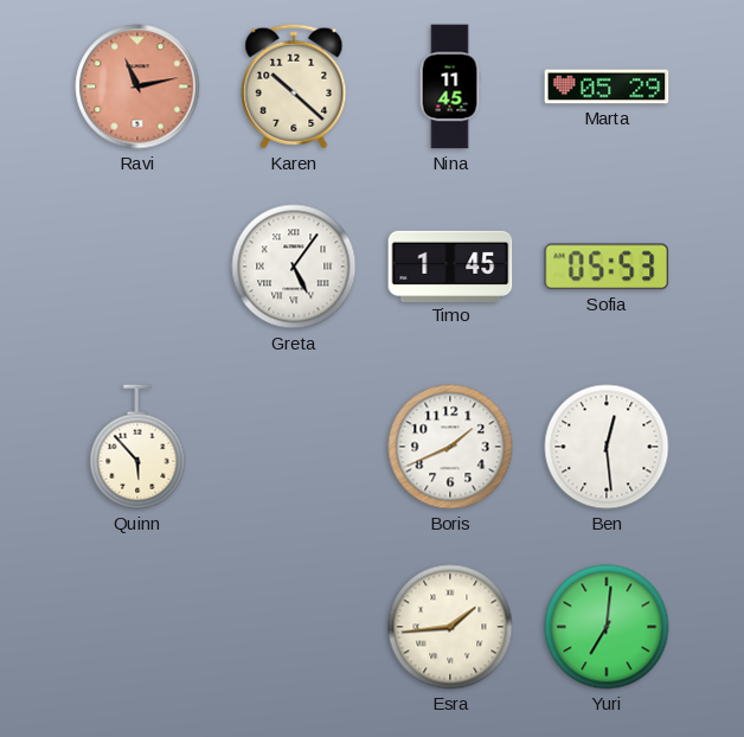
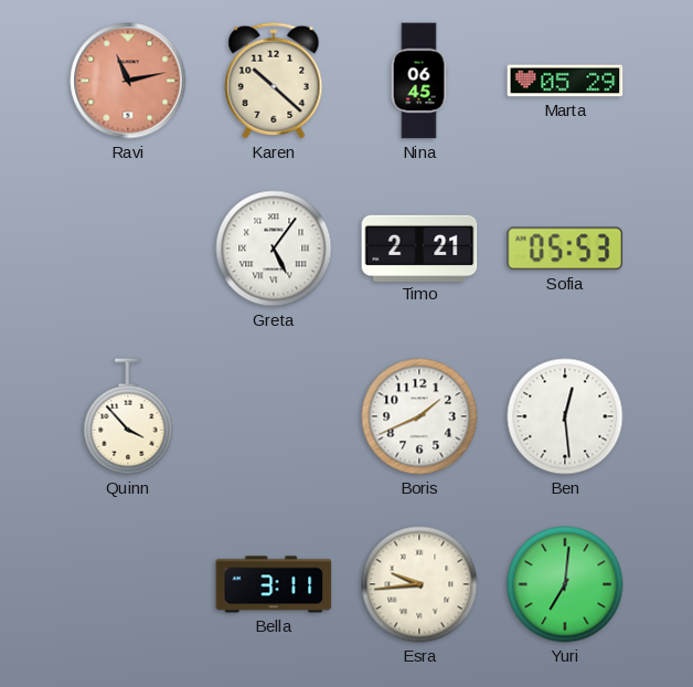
Nina: 11:45 -> 06:45
Timo: 1:45 -> 2:21
Quinn: 5:53 -> 3:53
Bella: none -> 3:11
Esra: 1:44 -> 9:44
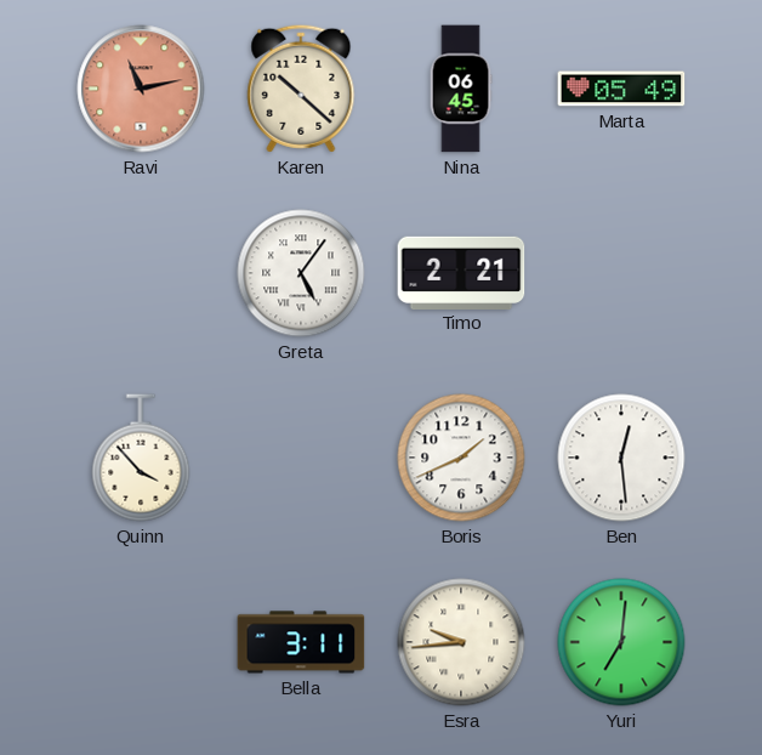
Marta: 05:29 -> 05:49
Sofia: 05:53 -> none
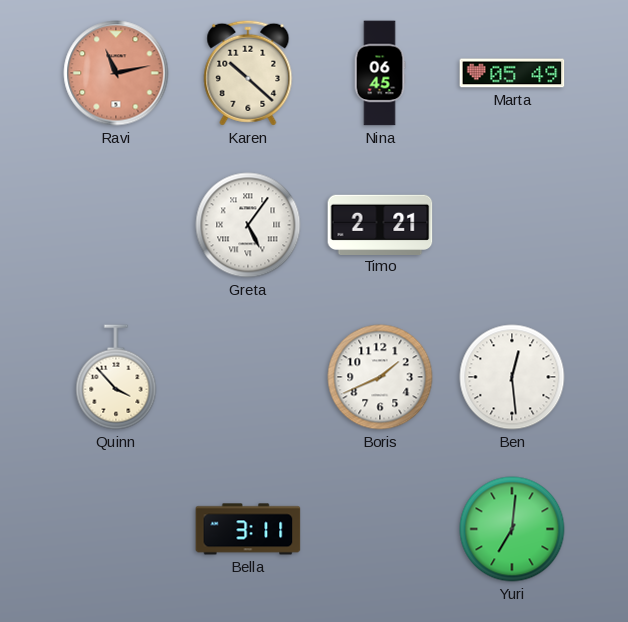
Esra: 9:44 -> none
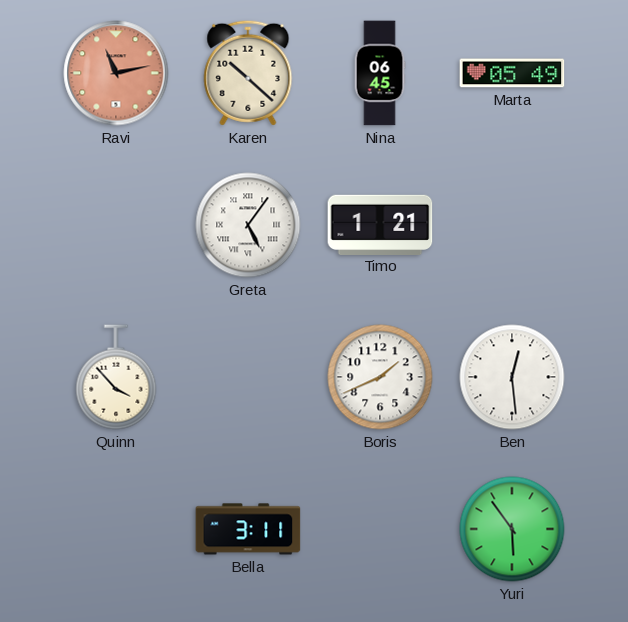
Timo: 2:21 -> 1:21
Yuri: 7:01 -> 5:54
